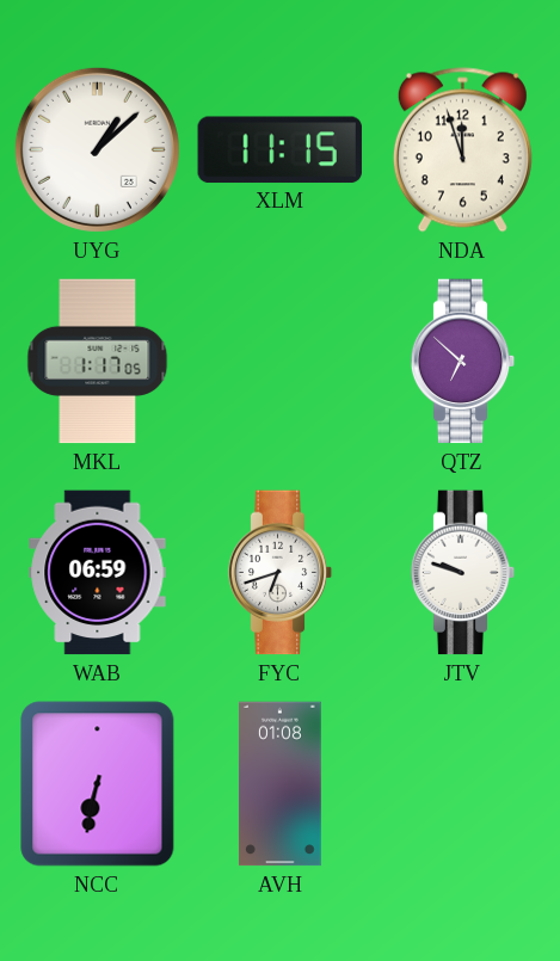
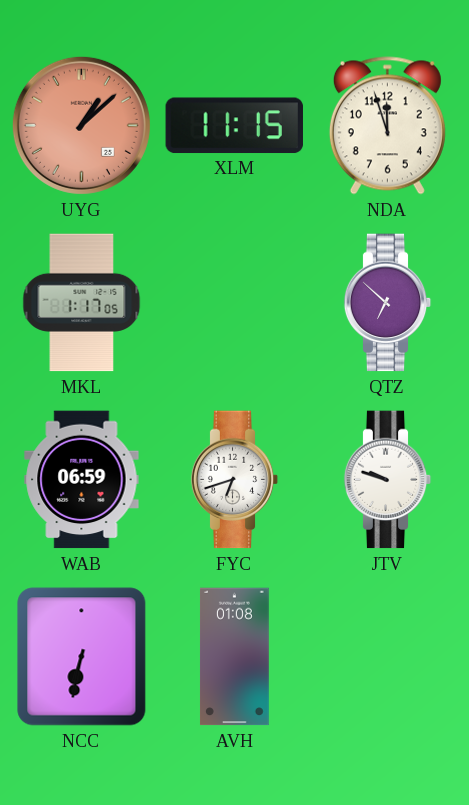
UYG dial: white -> salmon
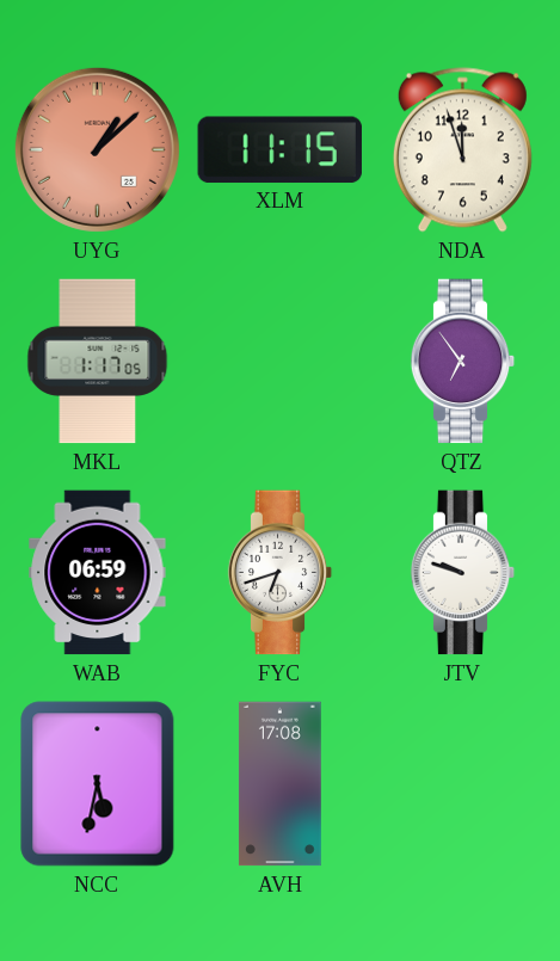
QTZ: 6:52 -> 6:54
NCC: 6:32 -> 5:32
AVH: 01:08 -> 17:08
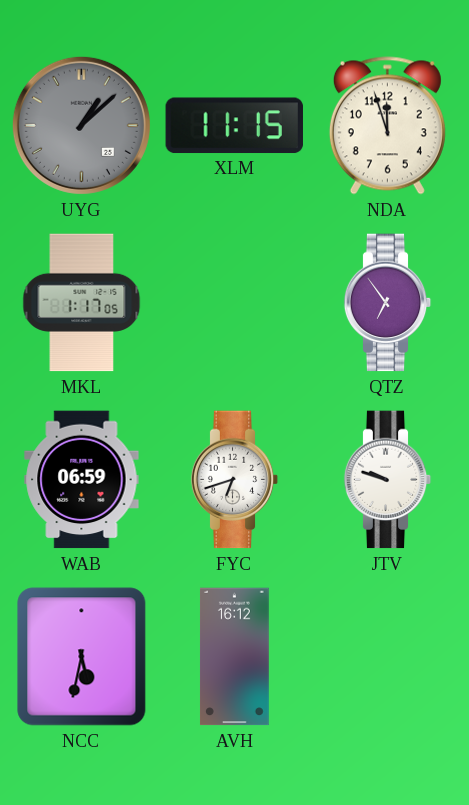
UYG dial: salmon -> grey
AVH: 17:08 -> 16:12
